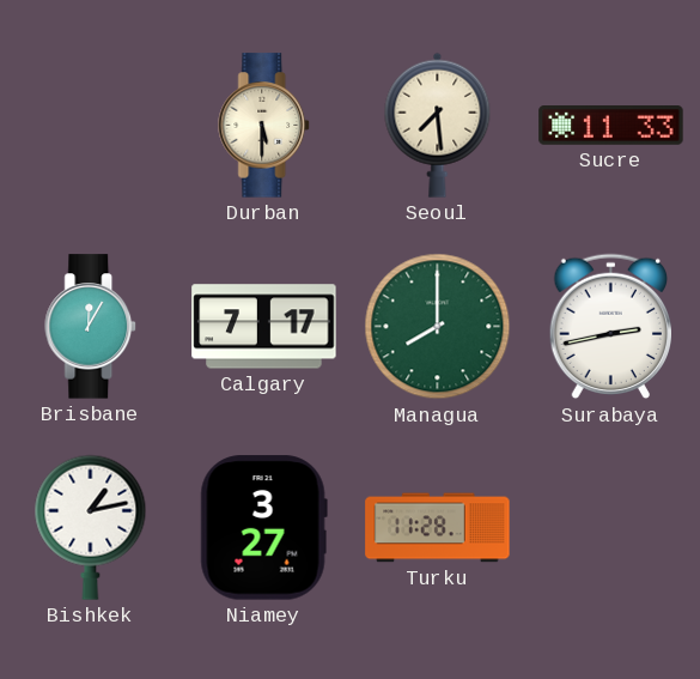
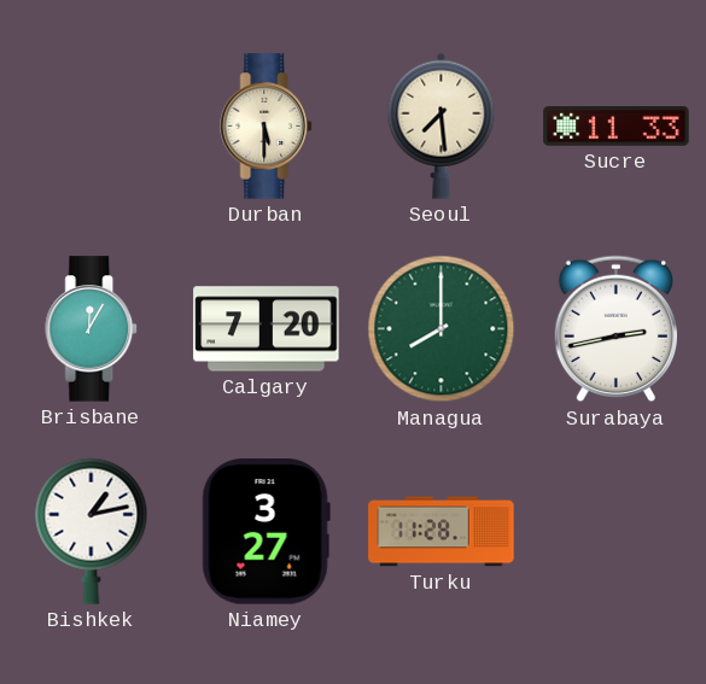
Calgary: 7:17 -> 7:20
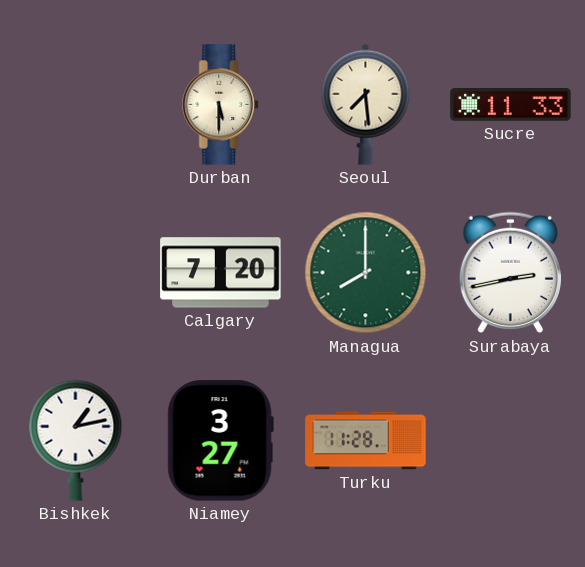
Brisbane: 12:05 -> none
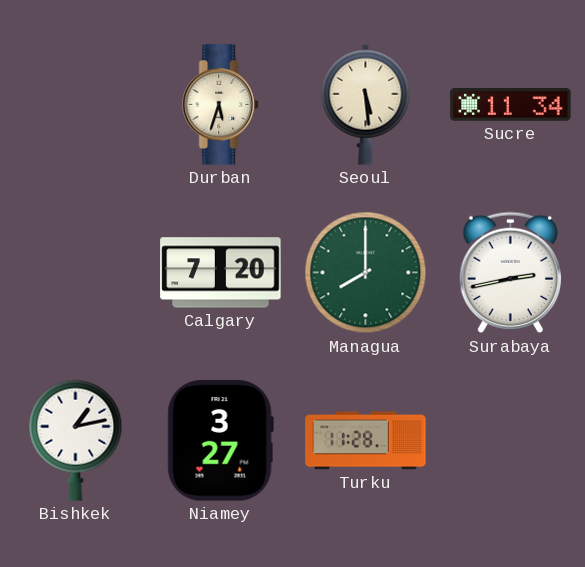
Durban: 5:30 -> 5:33
Seoul: 7:29 -> 5:29
Sucre: 11:33 -> 11:34
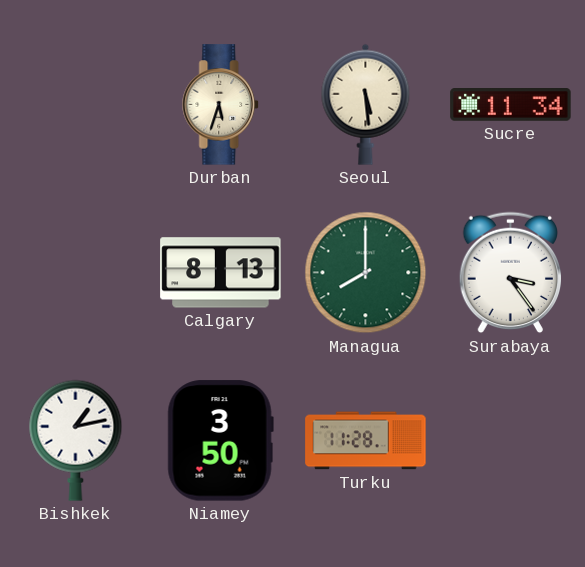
Calgary: 7:20 -> 8:13
Surabaya: 2:43 -> 3:24
Niamey: 3:27 -> 3:50
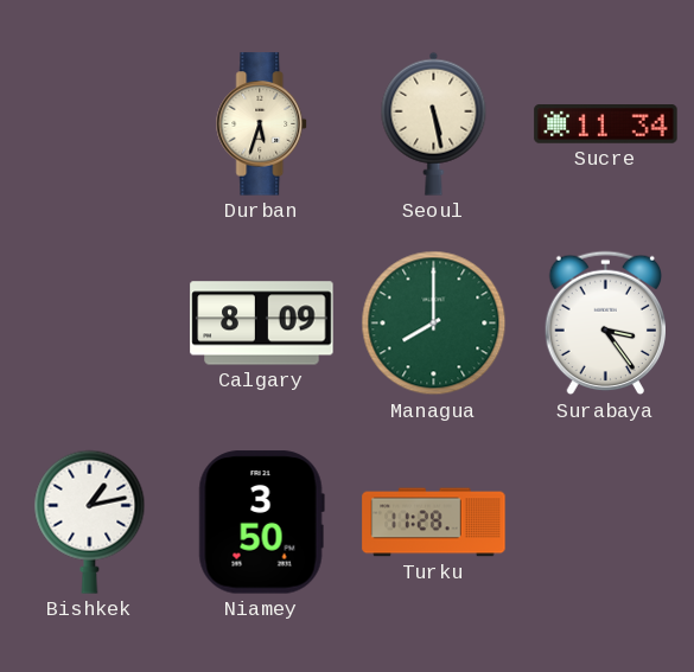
Seoul: 5:29 -> 5:28
Calgary: 8:13 -> 8:09
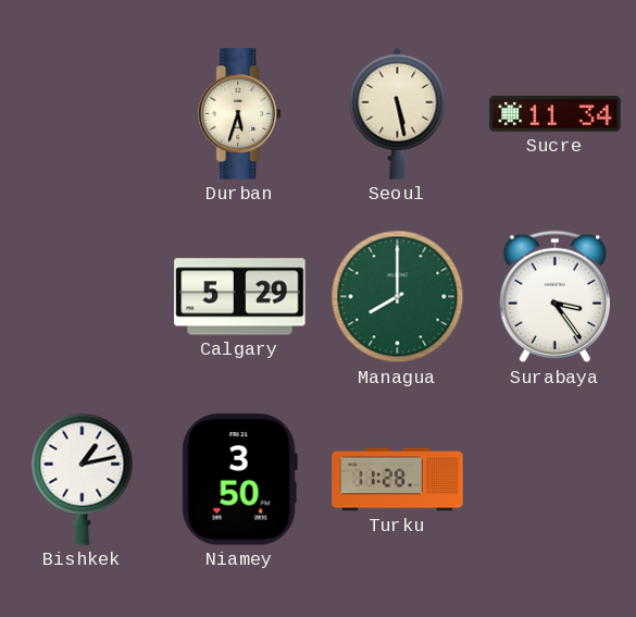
Calgary: 8:09 -> 5:29
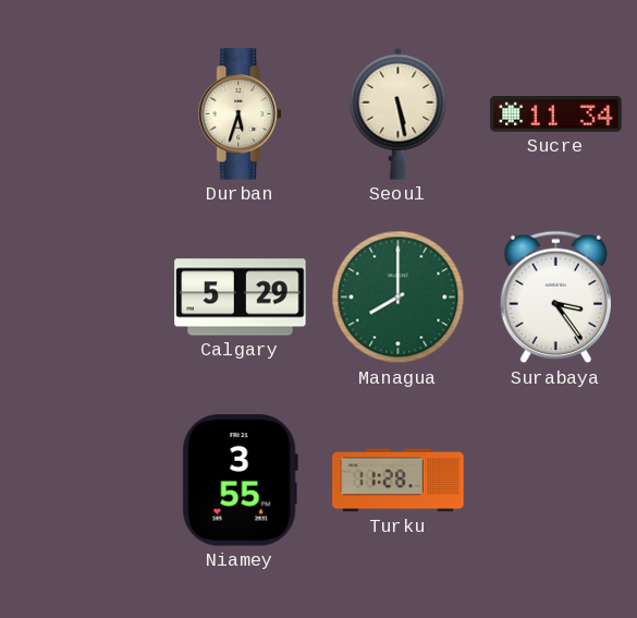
Bishkek: 1:13 -> none
Niamey: 3:50 -> 3:55
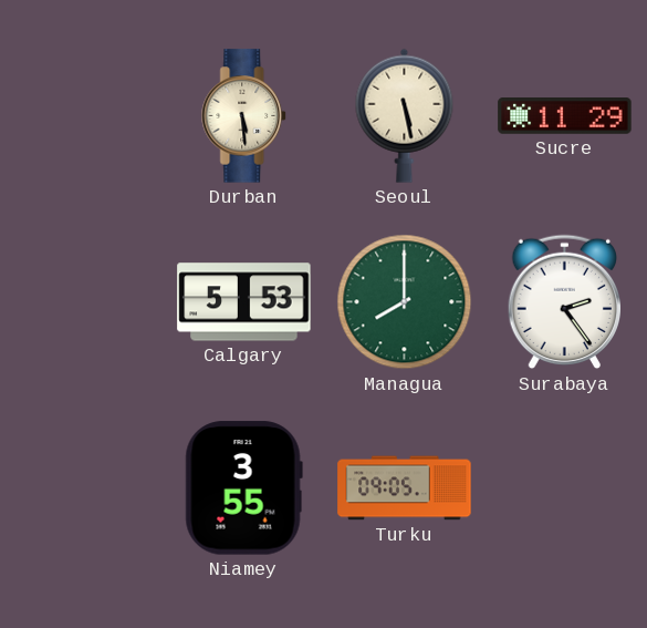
Durban: 5:33 -> 5:29
Sucre: 11:34 -> 11:29
Calgary: 5:29 -> 5:53
Surabaya: 3:24 -> 2:24
Turku: 11:28 -> 09:05
